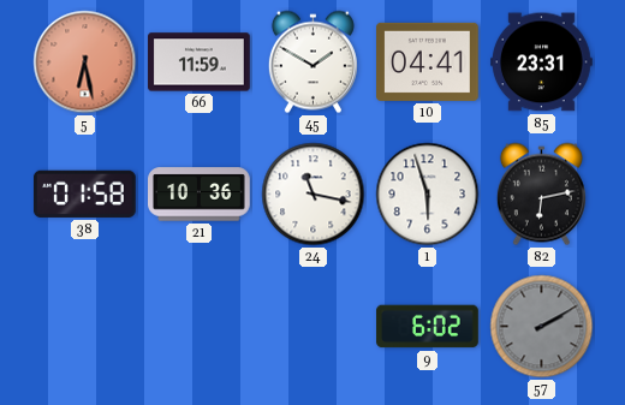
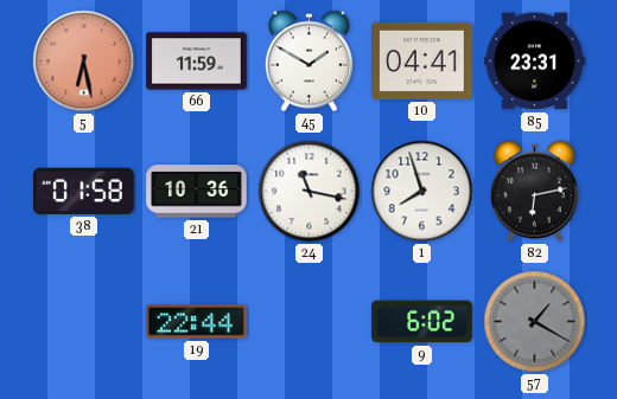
1: 5:57 -> 7:57
19: none -> 22:44
57: 2:10 -> 1:20
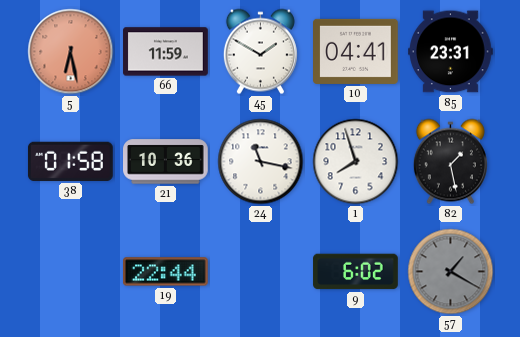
82: 6:13 -> 1:28
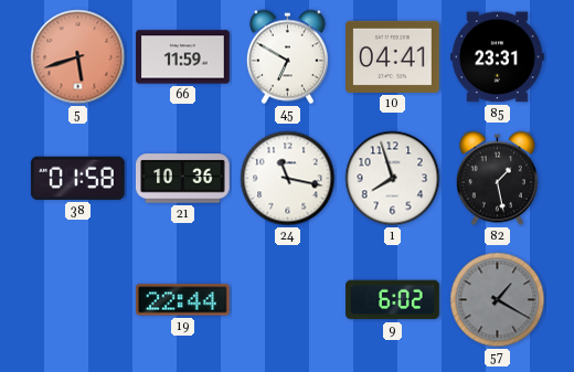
5: 6:28 -> 5:42
45: 1:50 -> 6:50
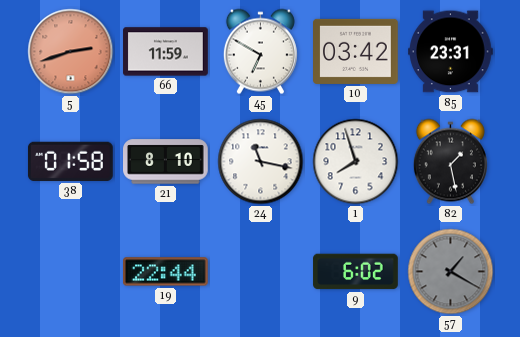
5: 5:42 -> 2:42
10: 04:41 -> 03:42
21: 10:36 -> 8:10
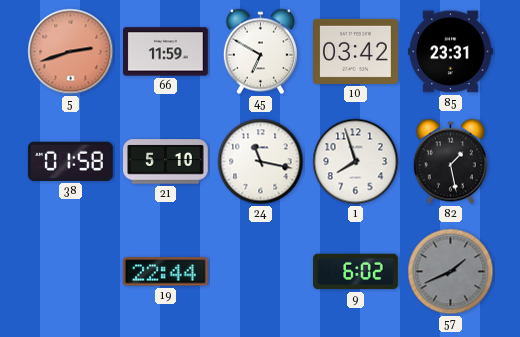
21: 8:10 -> 5:10
57: 1:20 -> 1:41
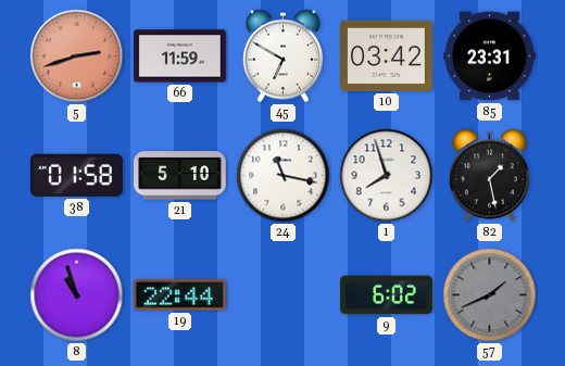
8: none -> 10:57
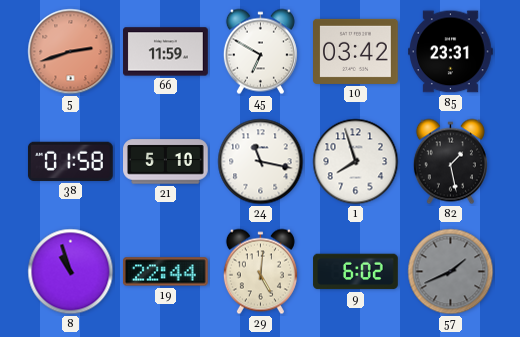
29: none -> 5:01
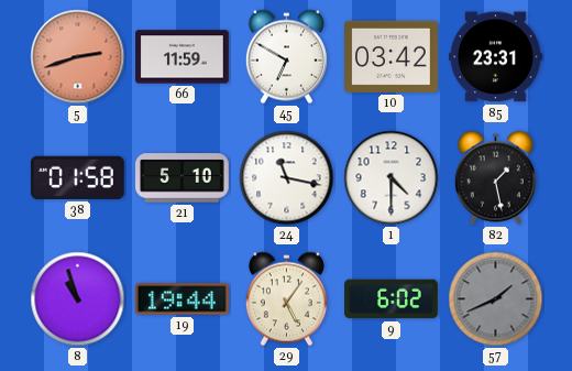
1: 7:57 -> 4:30
19: 22:44 -> 19:44
29: 5:01 -> 5:06
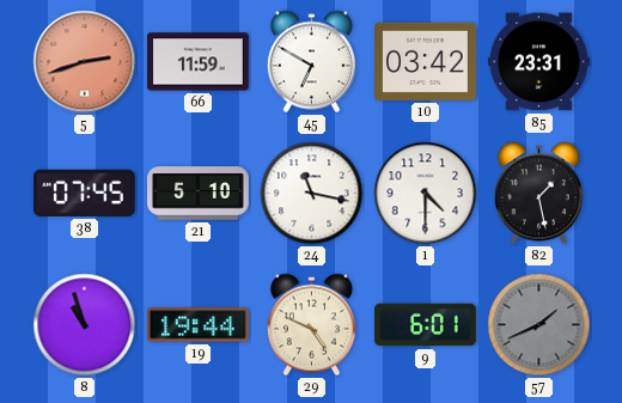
38: 01:58 -> 07:45
29: 5:06 -> 4:49
9: 6:02 -> 6:01
